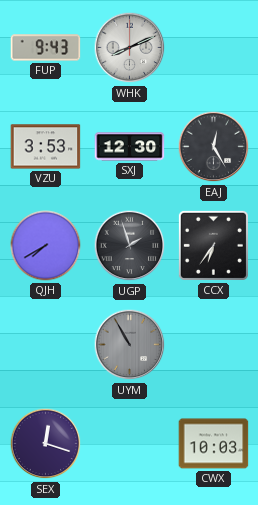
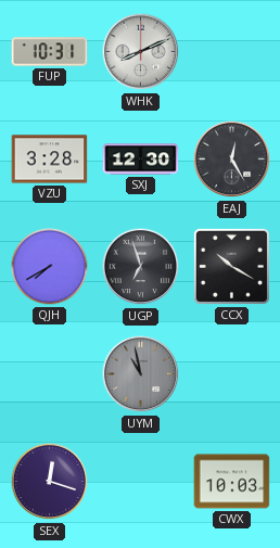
FUP: 9:43 -> 10:31
VZU: 3:53 -> 3:28
UGP: 1:57 -> 6:57
CCX: 6:36 -> 10:20
UYM: 10:55 -> 10:58
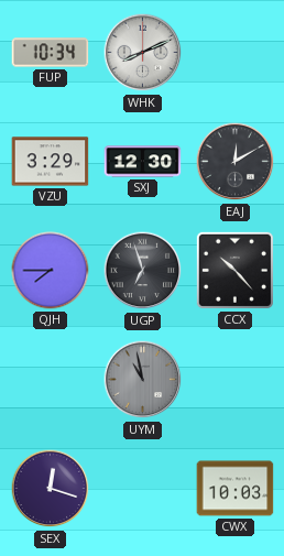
FUP: 10:31 -> 10:34
VZU: 3:28 -> 3:29
EAJ: 12:25 -> 12:10
QJH: 7:40 -> 7:45
CCX: 10:20 -> 10:23
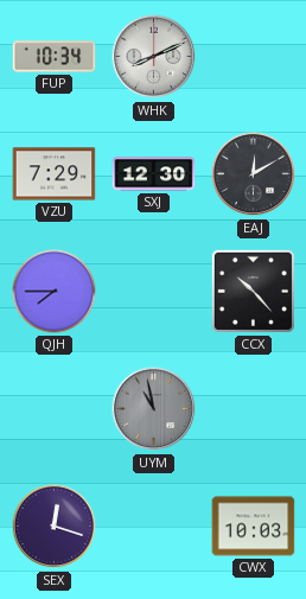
VZU: 3:29 -> 7:29
UGP: 6:57 -> none
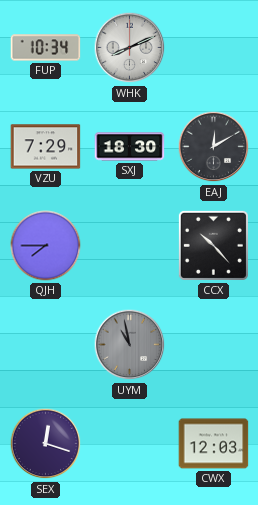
SXJ: 12:30 -> 18:30
CWX: 10:03 -> 12:03
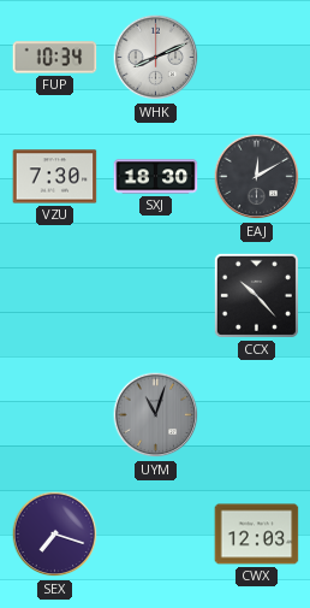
VZU: 7:29 -> 7:30
QJH: 7:45 -> none
UYM: 10:58 -> 11:03
SEX: 12:18 -> 7:18
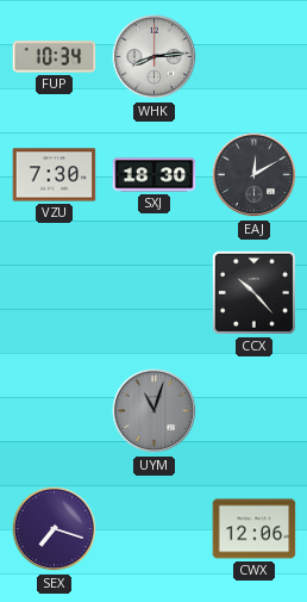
WHK: 8:11 -> 8:14
CWX: 12:03 -> 12:06
